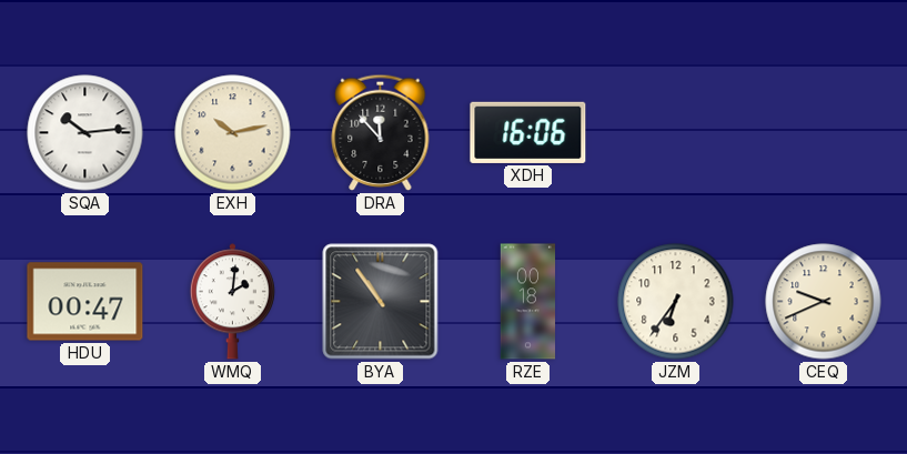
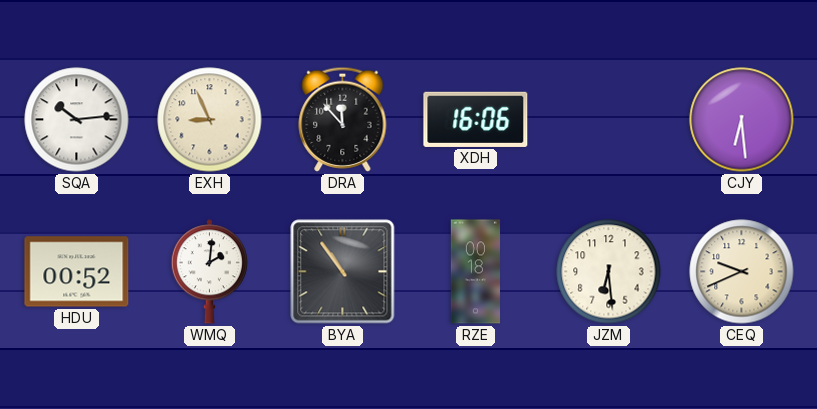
EXH: 10:13 -> 8:56
CJY: none -> 6:29
HDU: 00:47 -> 00:52
JZM: 6:36 -> 6:29
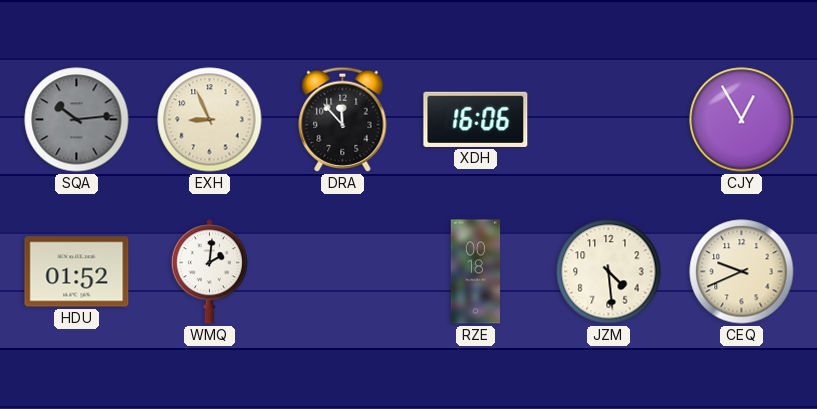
SQA dial: white -> grey
CJY: 6:29 -> 12:55
HDU: 00:52 -> 01:52
BYA: 10:54 -> none
JZM: 6:29 -> 4:29
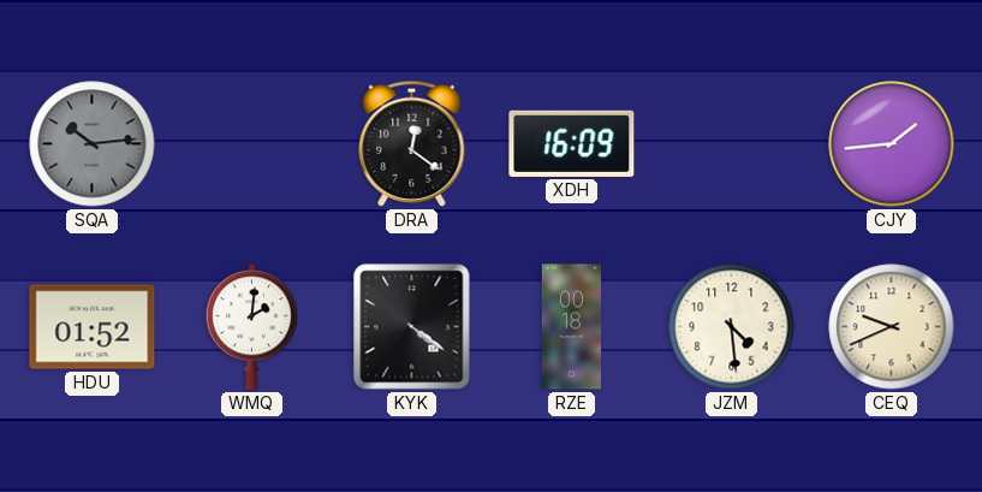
EXH: 8:56 -> none
DRA: 11:53 -> 12:21
XDH: 16:06 -> 16:09
CJY: 12:55 -> 1:44
KYK: none -> 4:21
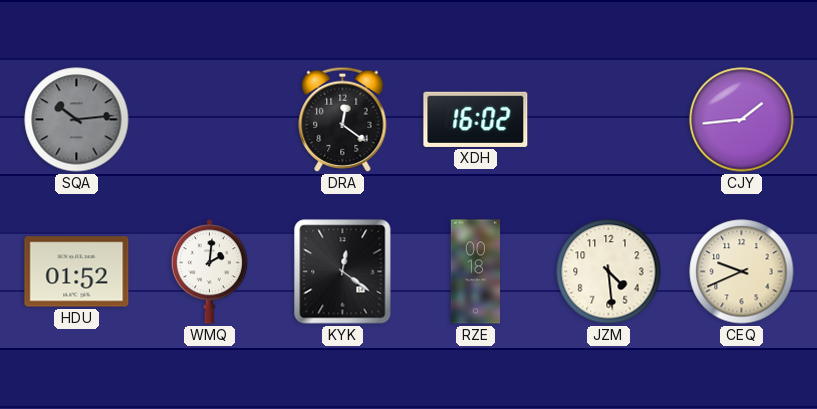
XDH: 16:09 -> 16:02
KYK: 4:21 -> 12:21
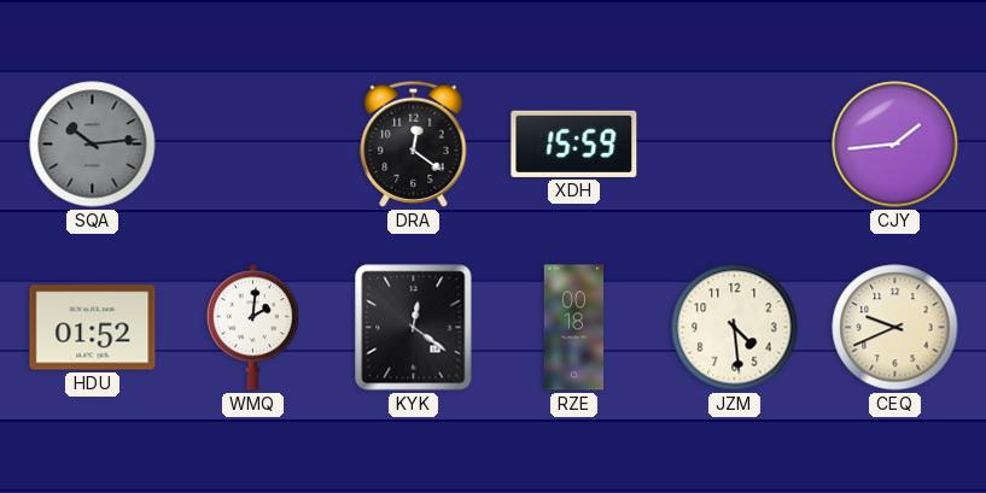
XDH: 16:02 -> 15:59
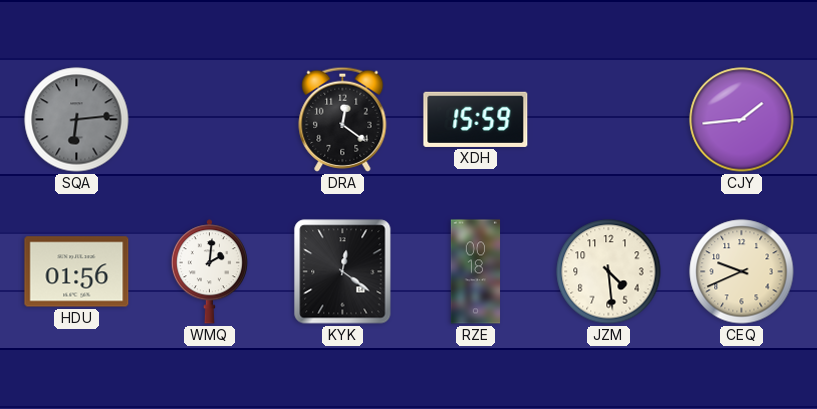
SQA: 10:14 -> 6:14
HDU: 01:52 -> 01:56
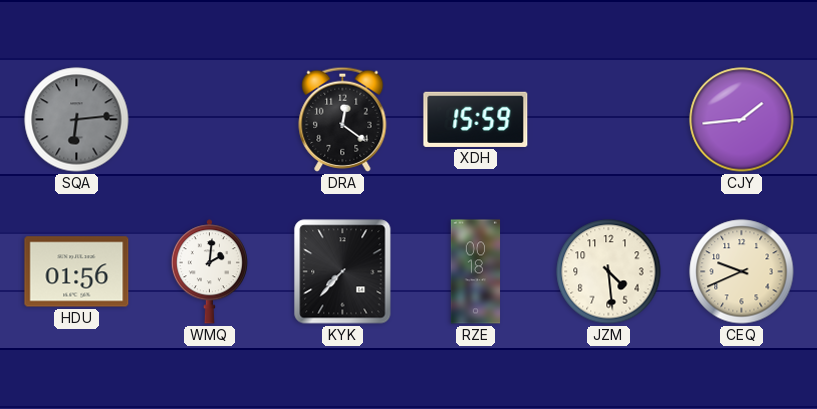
KYK: 12:21 -> 7:37
